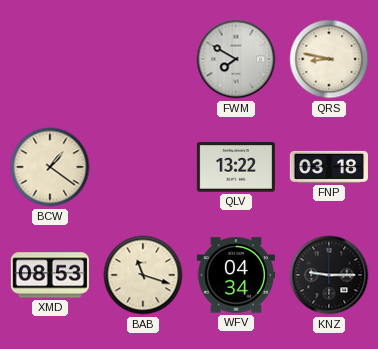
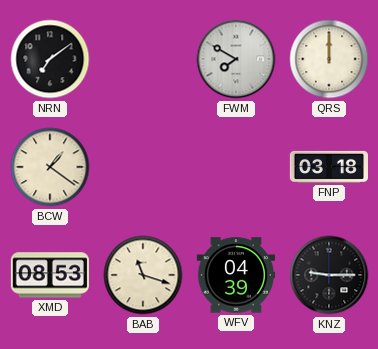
NRN: none -> 7:09
QRS: 8:47 -> 12:00
QLV: 13:22 -> none
WFV: 04:34 -> 04:39
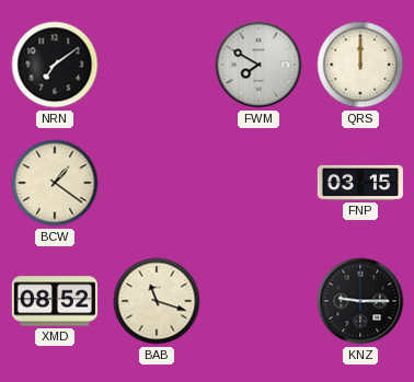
FNP: 03:18 -> 03:15
XMD: 08:53 -> 08:52
WFV: 04:39 -> none
